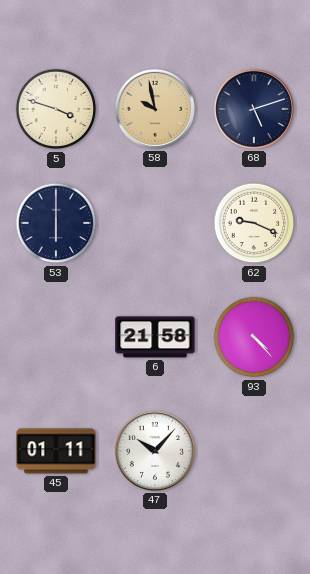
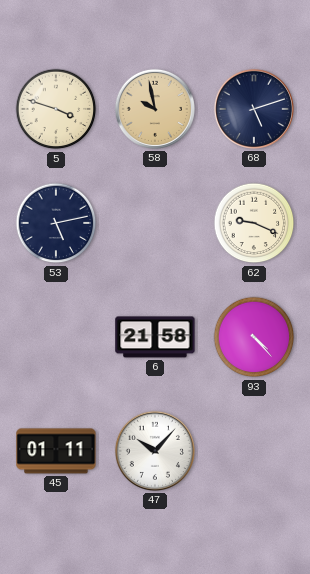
53: 6:00 -> 5:13
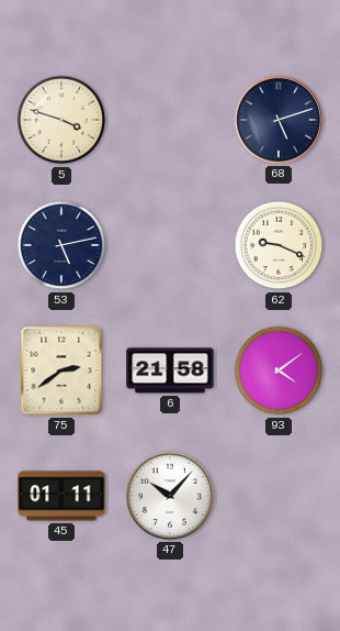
58: 9:58 -> none
75: none -> 2:39
93: 4:23 -> 4:09
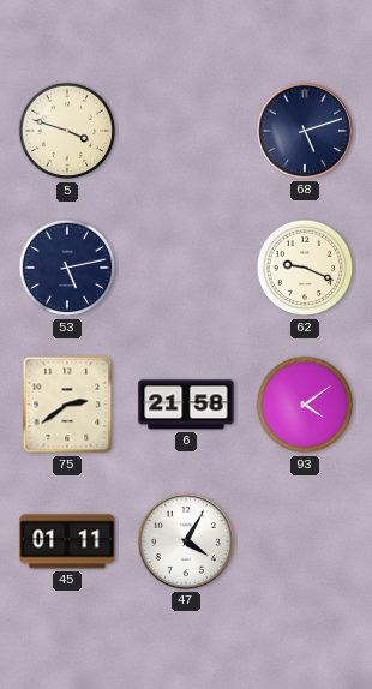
47: 10:07 -> 4:05
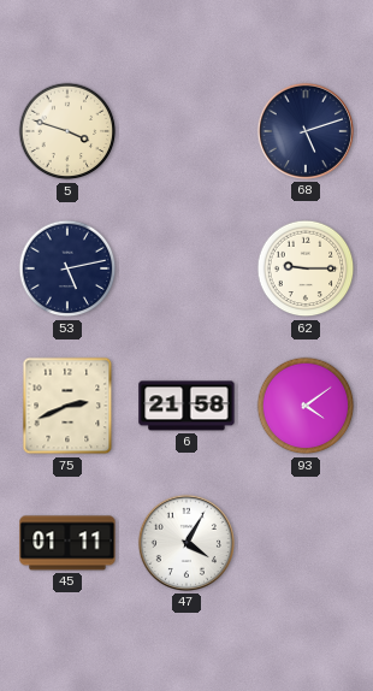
62: 9:19 -> 9:15
75: 2:39 -> 2:41
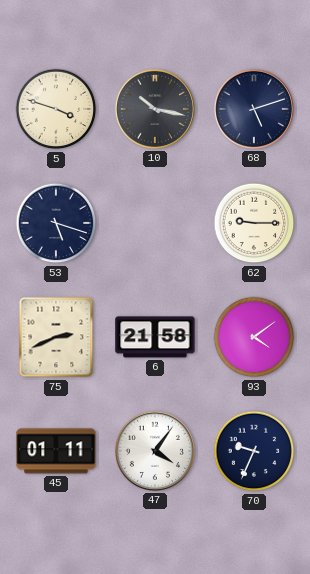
10: none -> 10:17
53: 5:13 -> 5:18
47: 4:05 -> 4:06
70: none -> 9:34
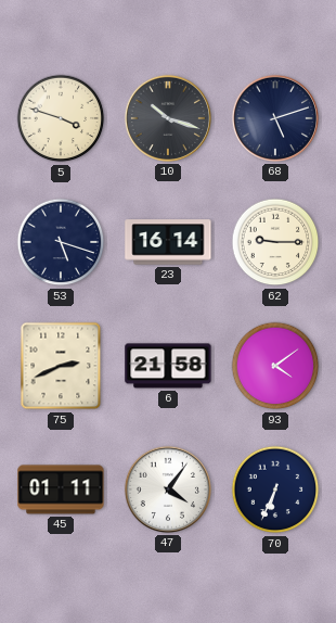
10: 10:17 -> 10:18
23: none -> 16:14
70: 9:34 -> 6:34
